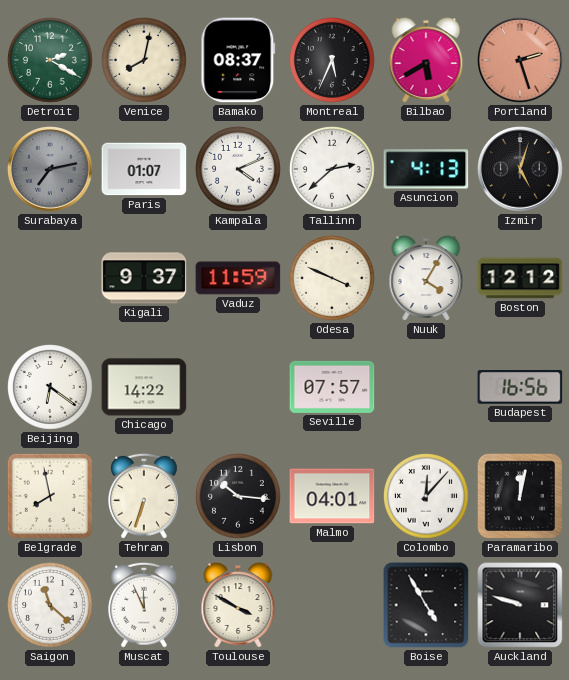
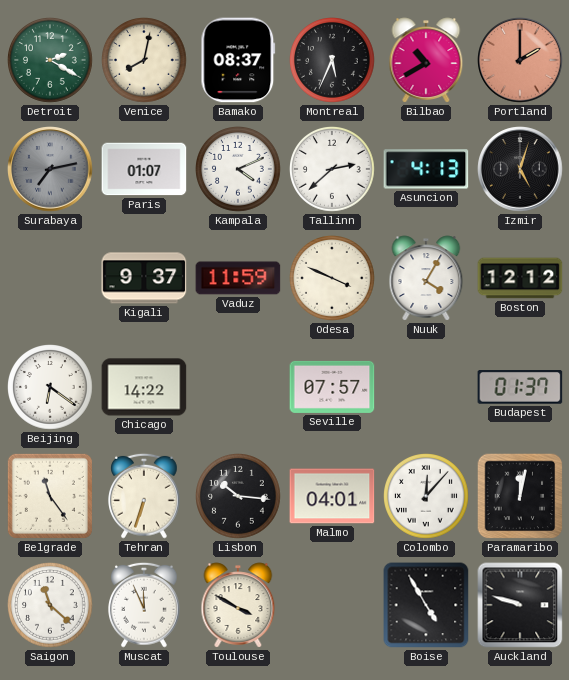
Bilbao: 5:40 -> 10:40
Portland: 2:27 -> 2:00
Budapest: 16:56 -> 01:37
Belgrade: 7:58 -> 11:24
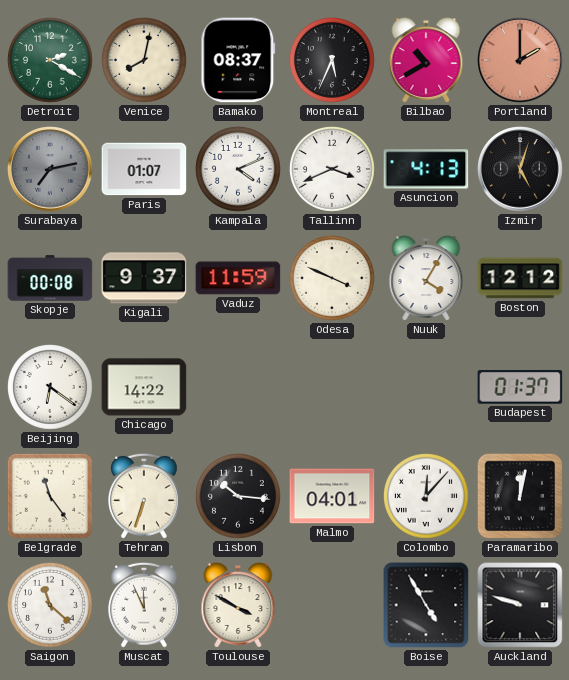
Tallinn: 2:38 -> 3:41
Skopje: none -> 00:08
Seville: 07:57 -> none
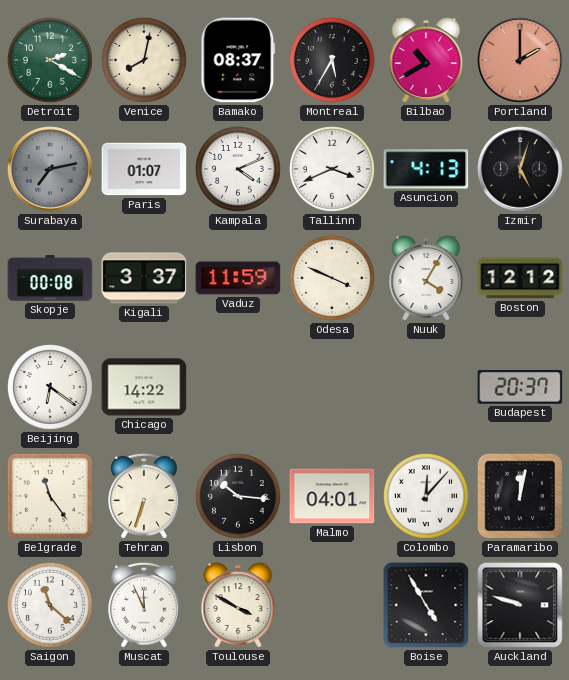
Montreal: 5:34 -> 5:35
Kigali: 9:37 -> 3:37
Budapest: 01:37 -> 20:37
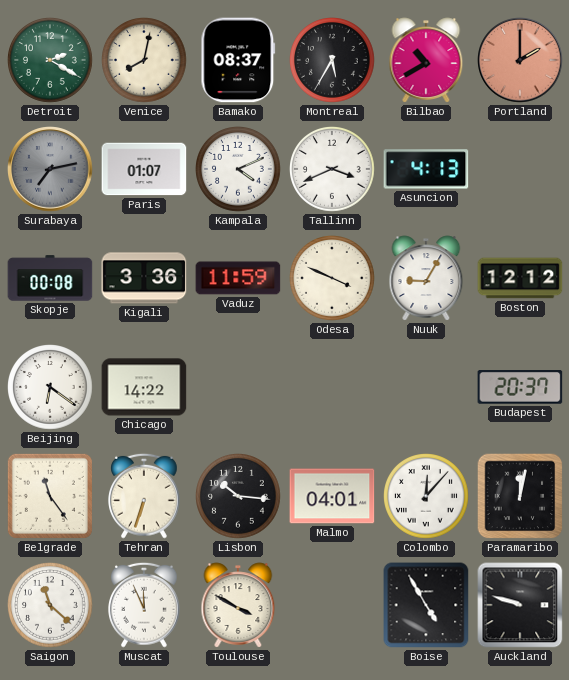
Izmir: 5:03 -> none
Kigali: 3:37 -> 3:36
Nuuk: 4:05 -> 9:05
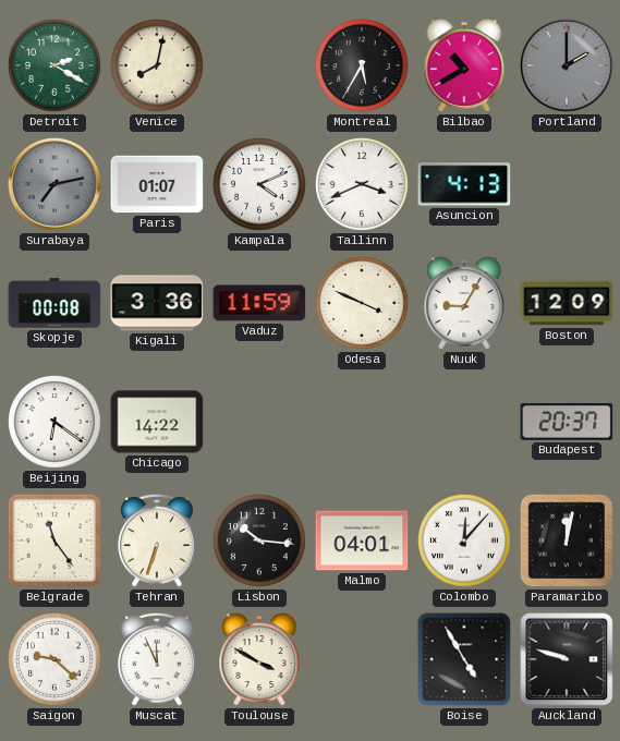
Bamako: 08:37 -> none
Portland dial: salmon -> grey
Boston: 12:12 -> 12:09
Saigon: 11:22 -> 9:22
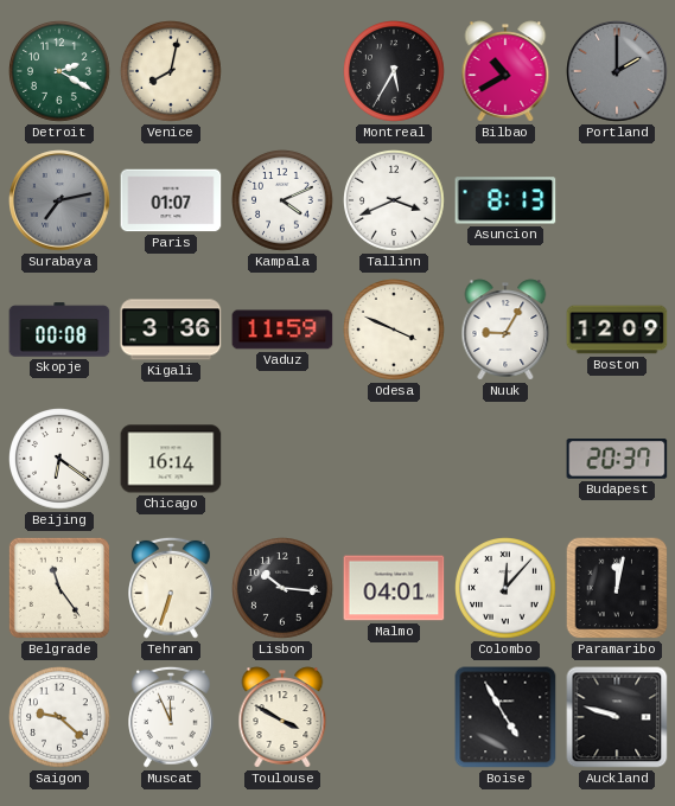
Asuncion: 4:13 -> 8:13
Chicago: 14:22 -> 16:14
